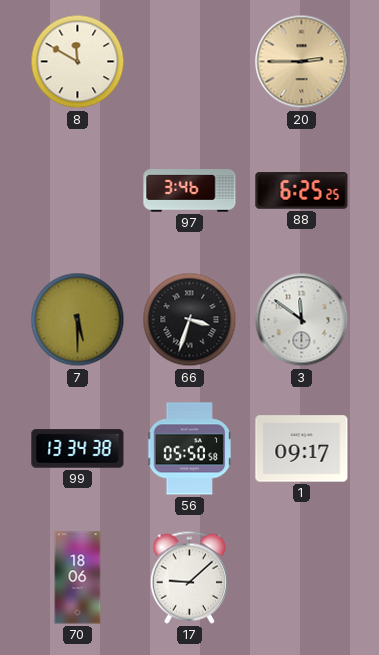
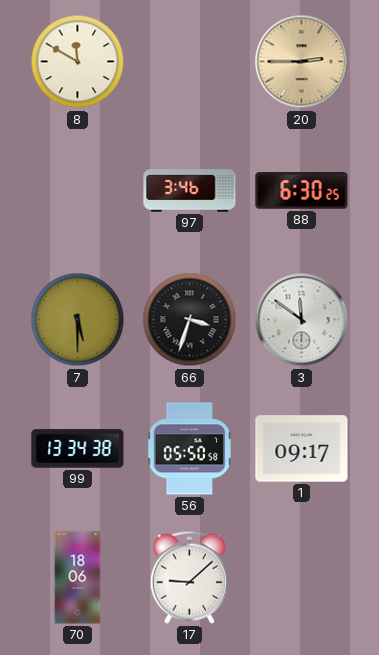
88: 6:25 -> 6:30
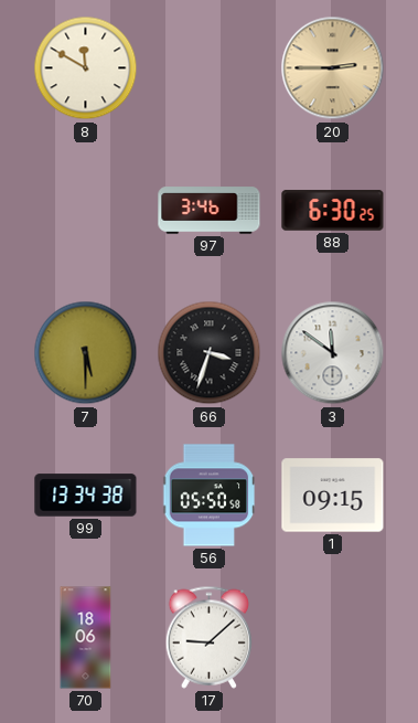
1: 09:17 -> 09:15
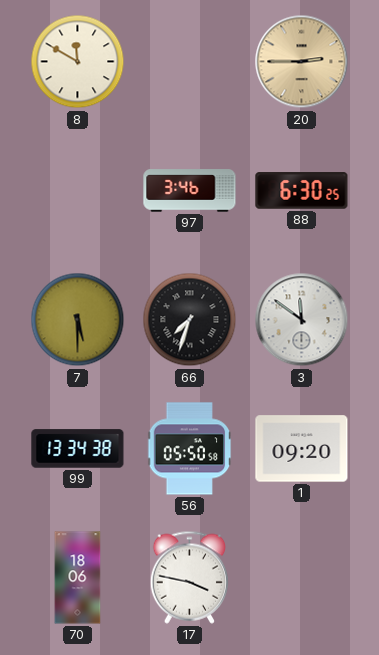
66: 3:33 -> 7:33
1: 09:15 -> 09:20
17: 9:08 -> 3:47
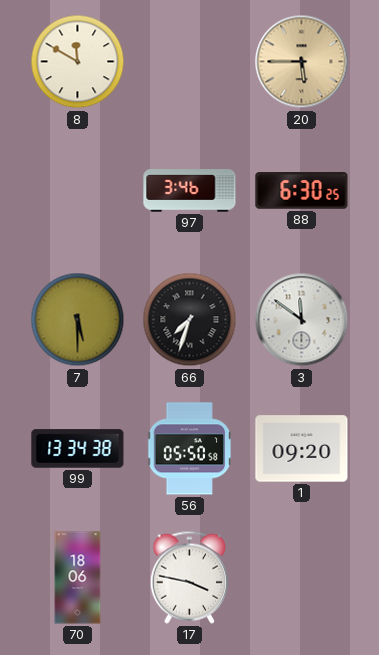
20: 2:45 -> 5:45
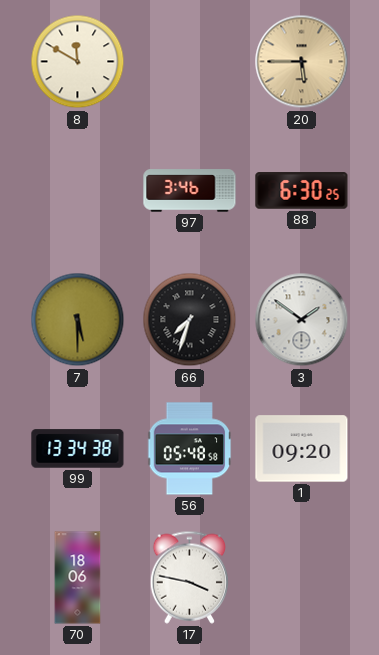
3: 11:51 -> 1:51
56: 05:50 -> 05:48
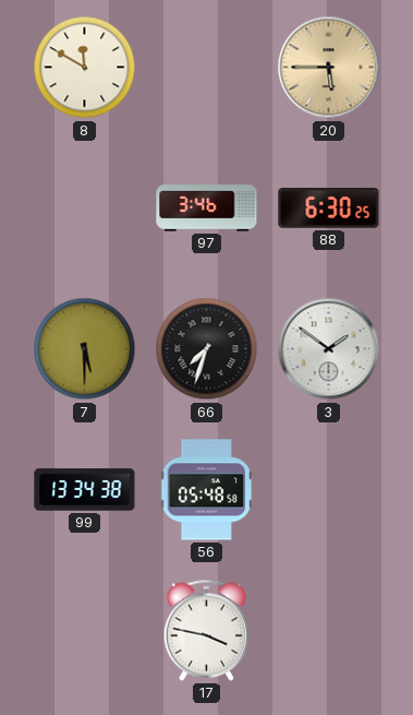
1: 09:20 -> none
70: 18:06 -> none
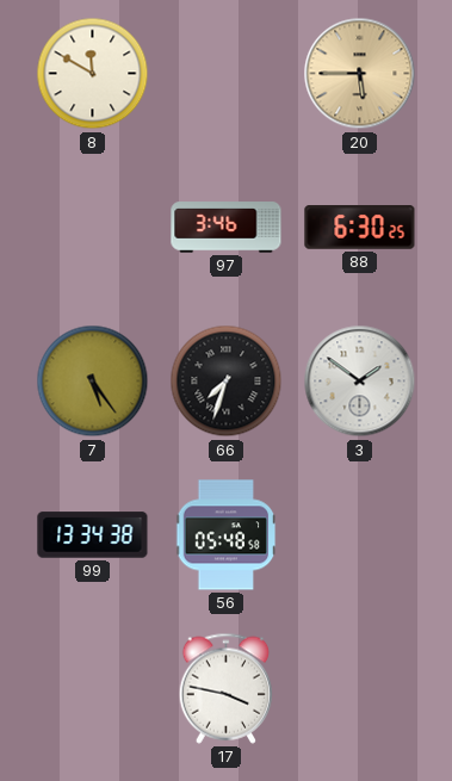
7: 5:30 -> 5:24
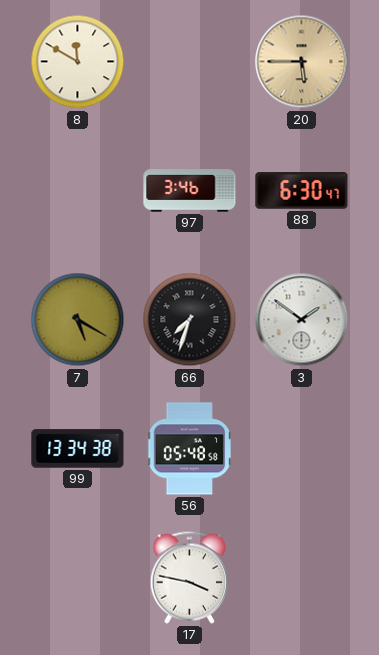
88: 6:30:25 -> 6:30:47
7: 5:24 -> 5:20
